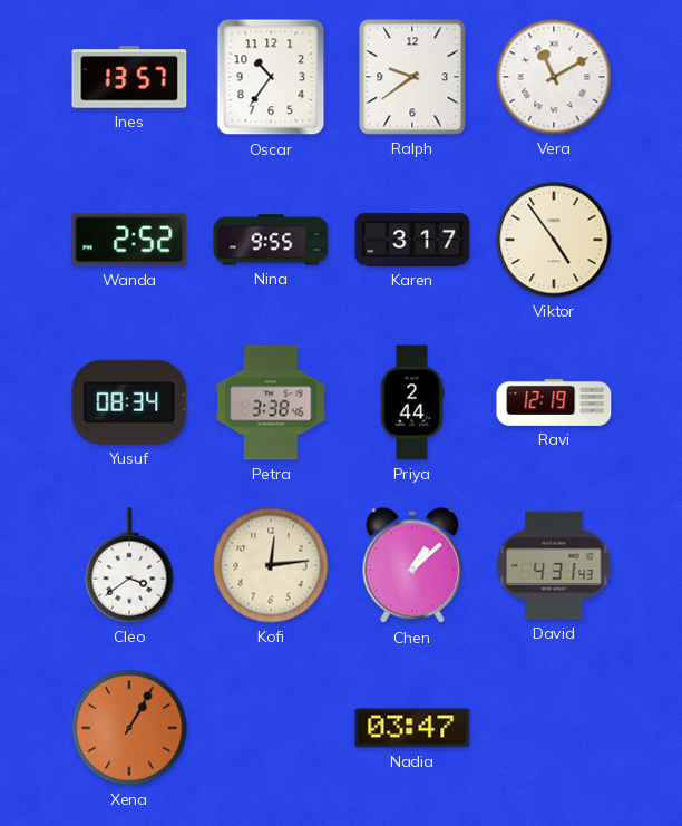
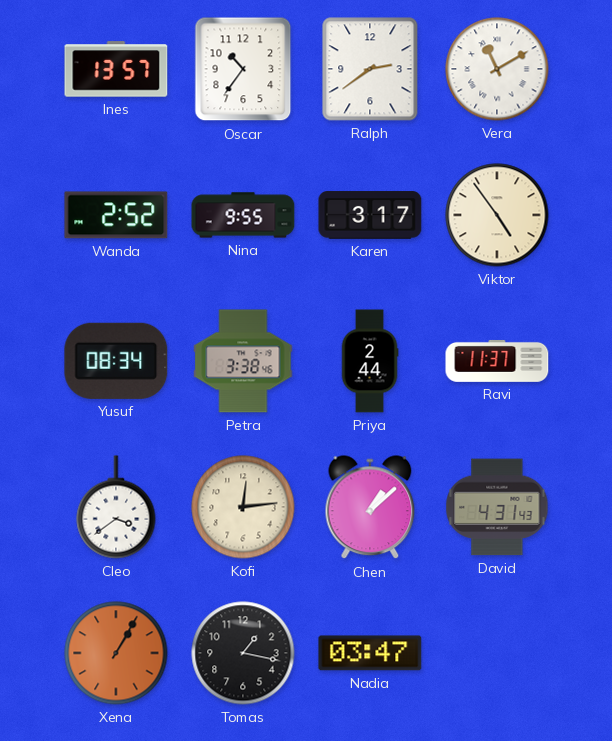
Ralph: 9:39 -> 2:39
Ravi: 12:19 -> 11:37
Tomas: none -> 1:17
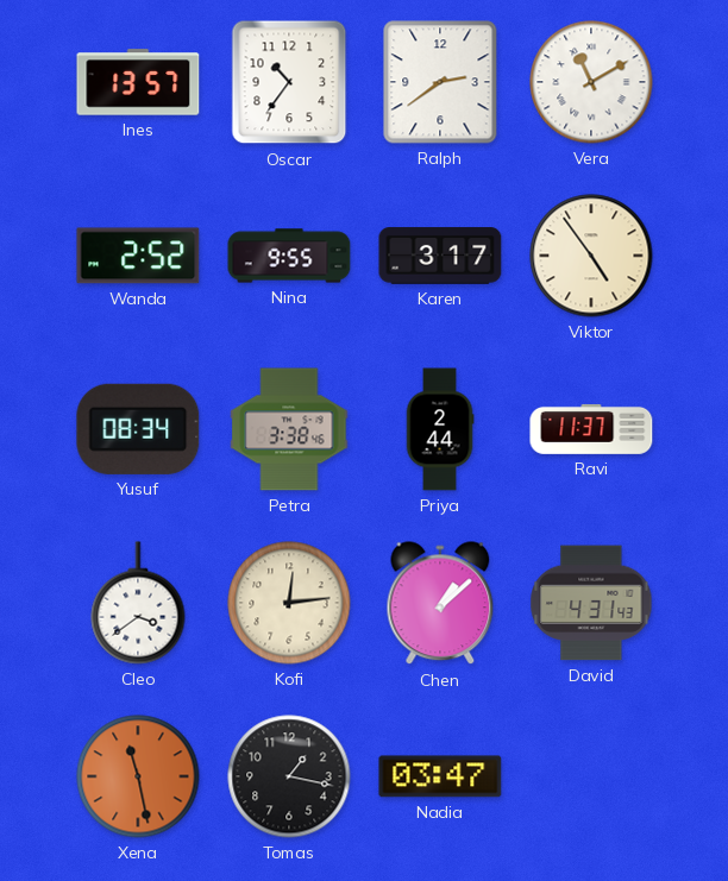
Xena: 1:05 -> 11:28
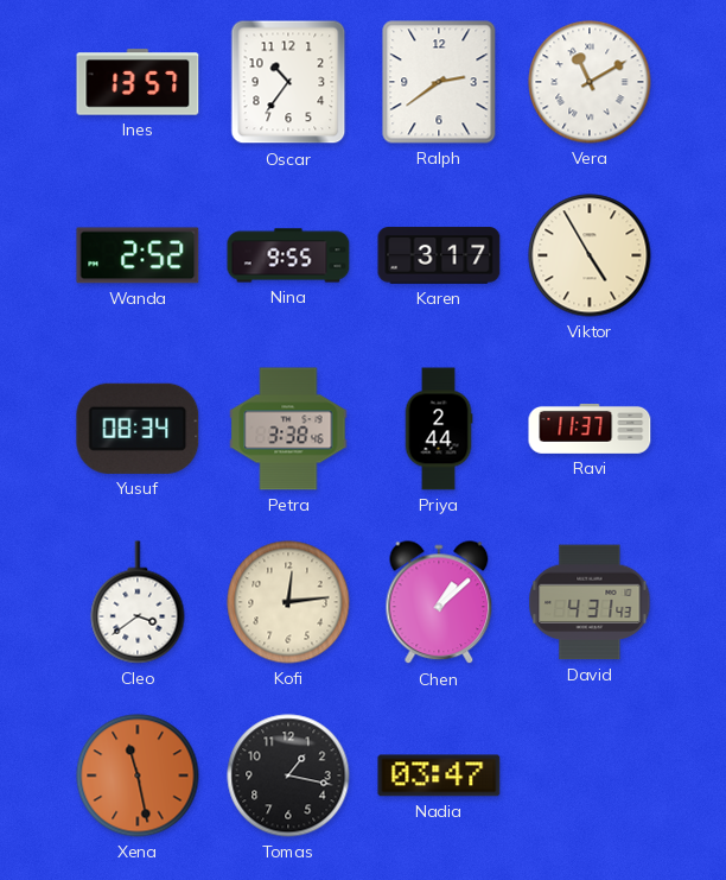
Viktor: 4:54 -> 4:55
